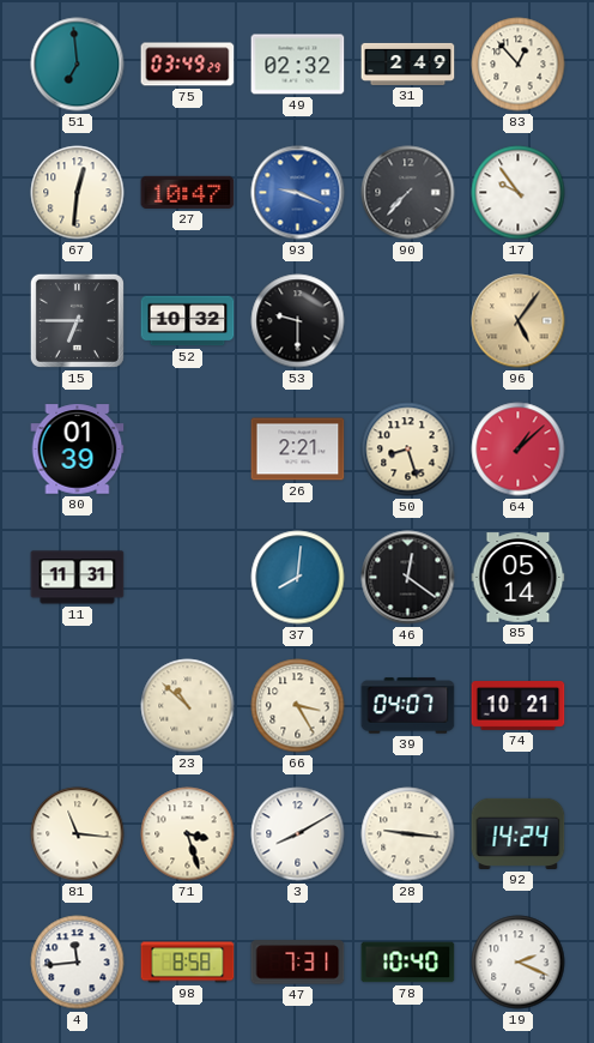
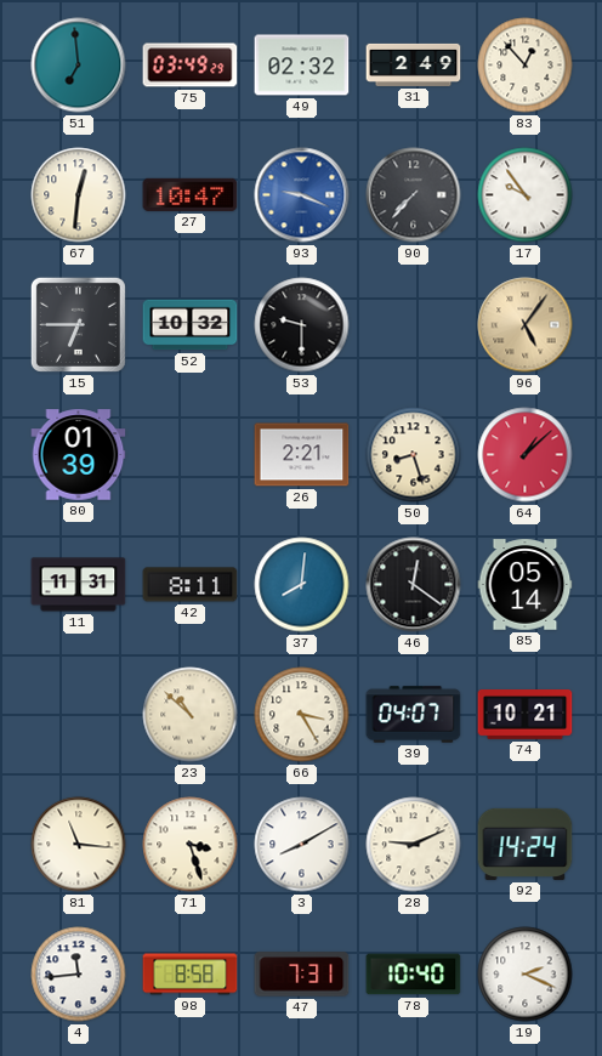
42: none -> 8:11
28: 9:16 -> 9:11
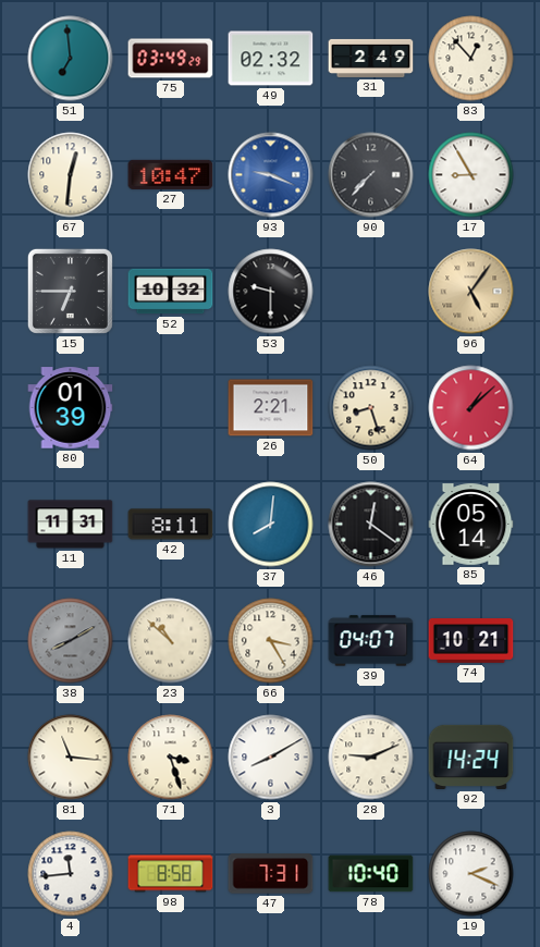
17: 9:54 -> 8:55
38: none -> 8:10
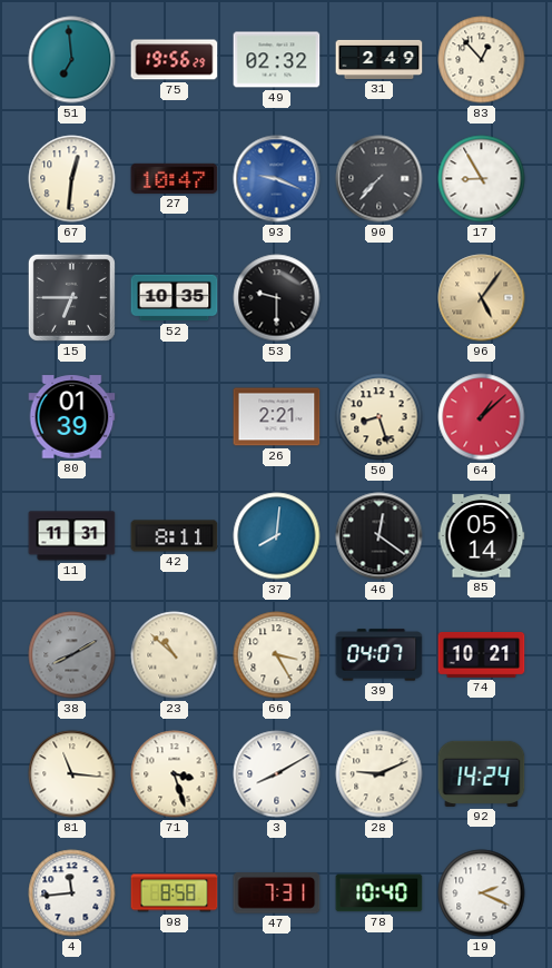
75: 03:49 -> 19:56
52: 10:32 -> 10:35
